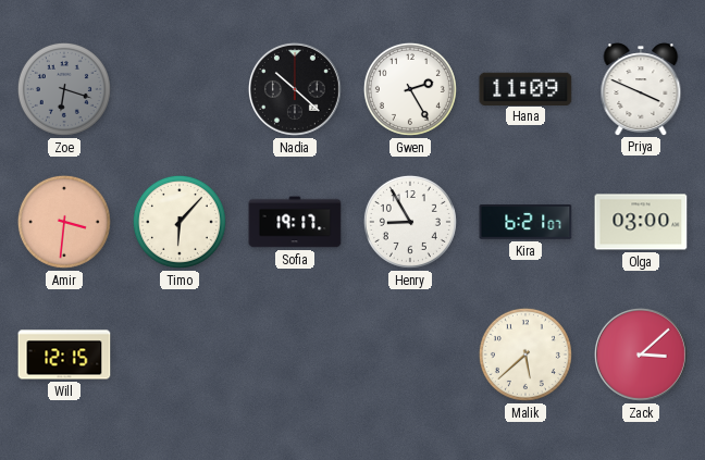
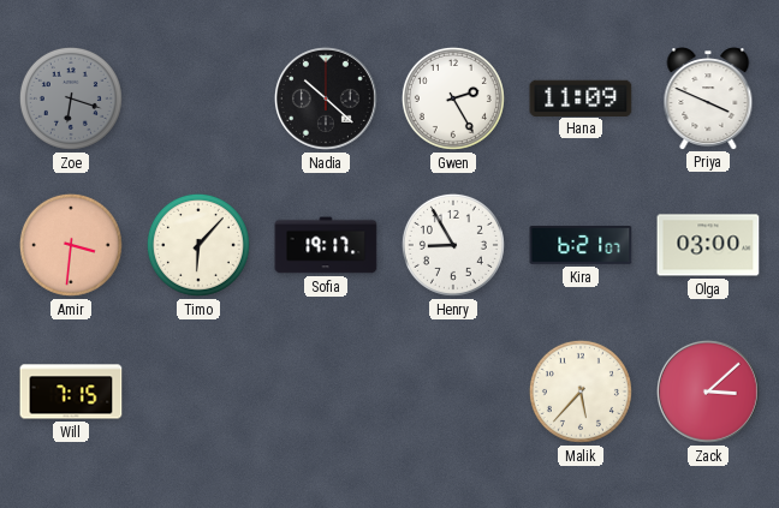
Will: 12:15 -> 7:15
Malik: 5:38 -> 5:37
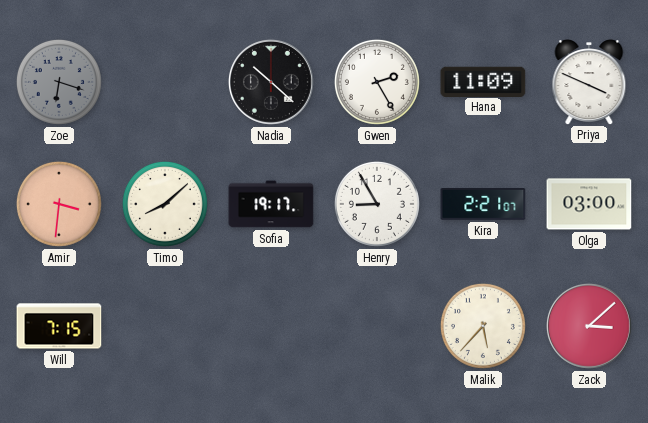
Timo: 6:07 -> 8:08
Kira: 6:21 -> 2:21
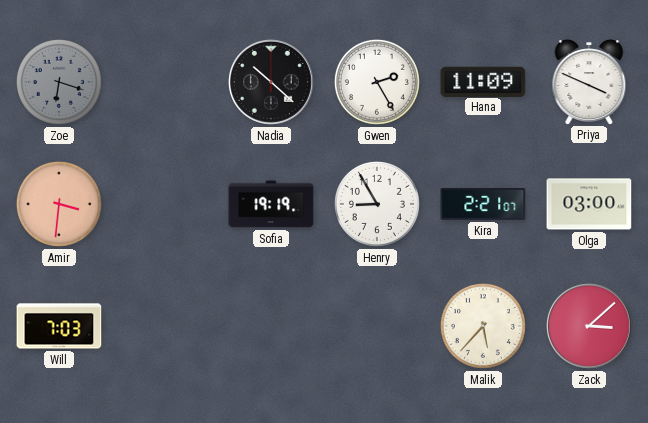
Timo: 8:08 -> none
Sofia: 19:17 -> 19:19
Will: 7:15 -> 7:03
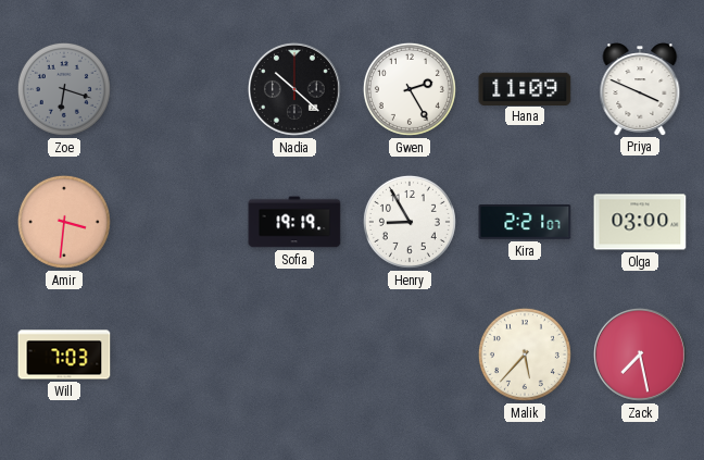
Zack: 3:08 -> 7:28
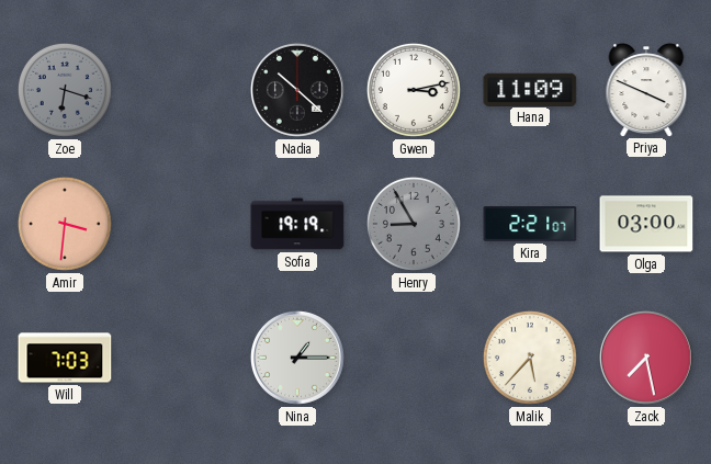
Gwen: 2:25 -> 3:13
Henry dial: white -> grey
Nina: none -> 1:15
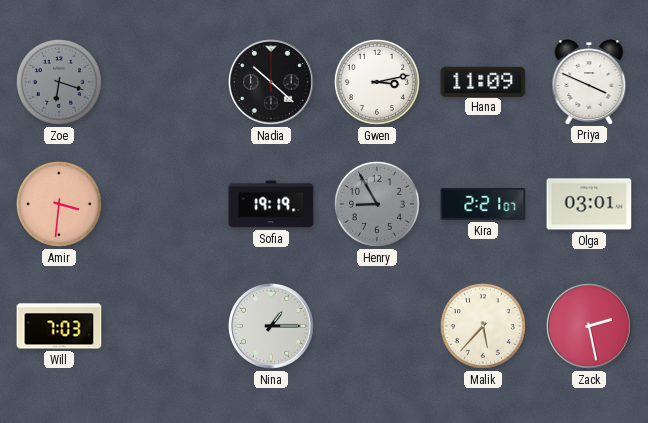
Olga: 03:00 -> 03:01
Zack: 7:28 -> 2:28
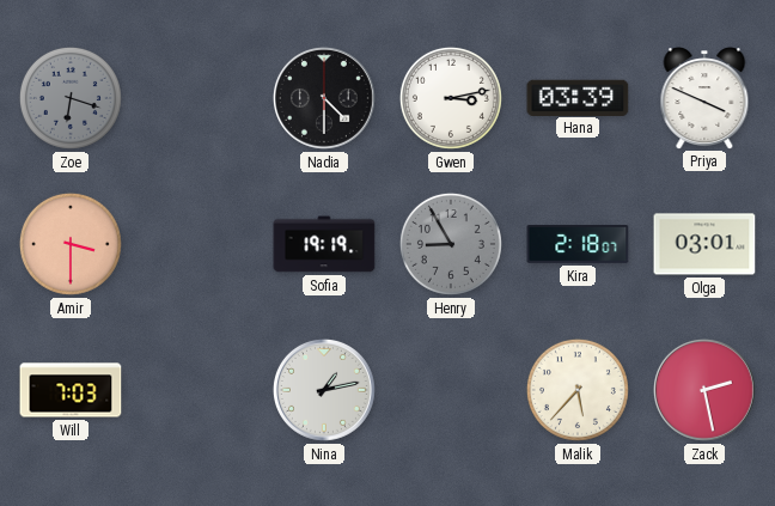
Nadia: 10:22 -> 4:30
Hana: 11:09 -> 03:39
Amir: 3:31 -> 3:30
Kira: 2:21 -> 2:18
Nina: 1:15 -> 1:13
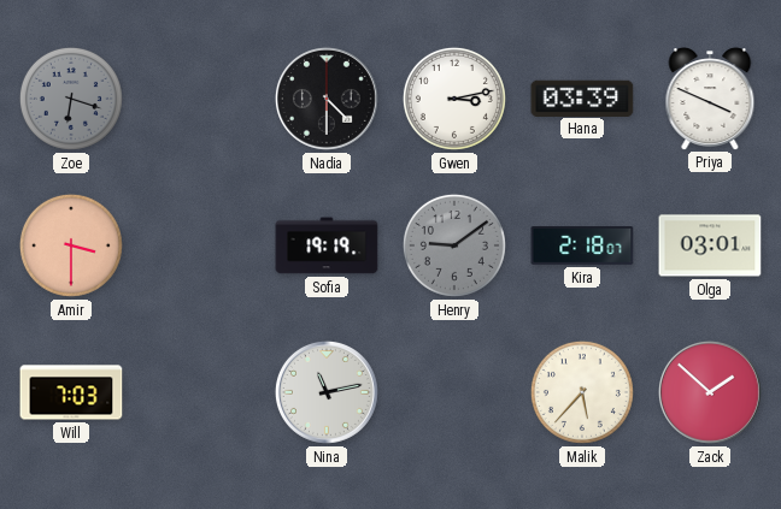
Henry: 8:55 -> 9:09
Nina: 1:13 -> 11:13
Zack: 2:28 -> 1:52
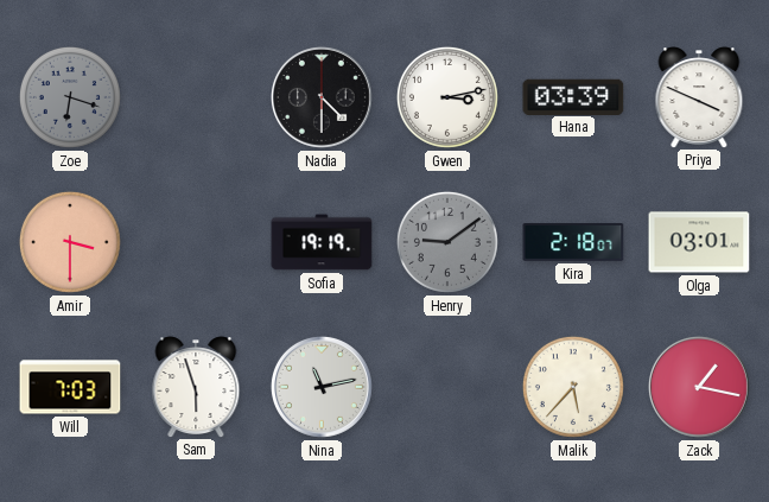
Sam: none -> 5:57
Zack: 1:52 -> 1:17
